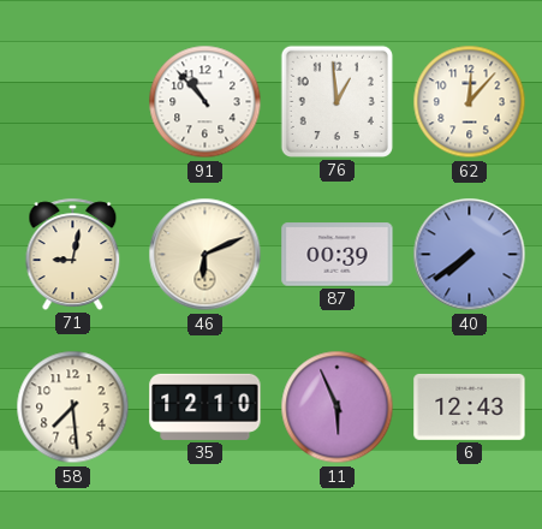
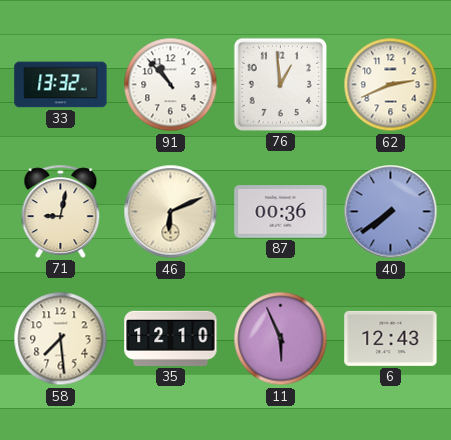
33: none -> 13:32
62: 12:07 -> 2:41
87: 00:39 -> 00:36
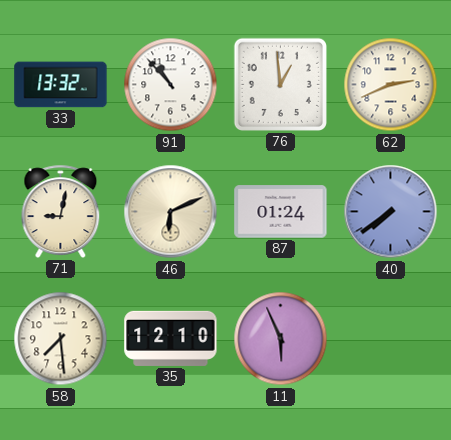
87: 00:36 -> 01:24
6: 12:43 -> none
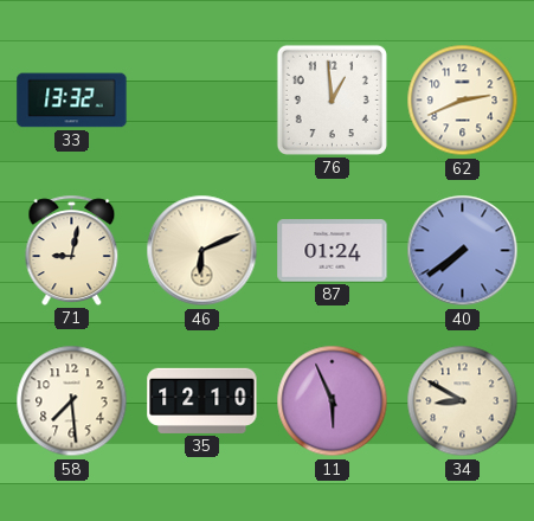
91: 10:53 -> none
34: none -> 8:50
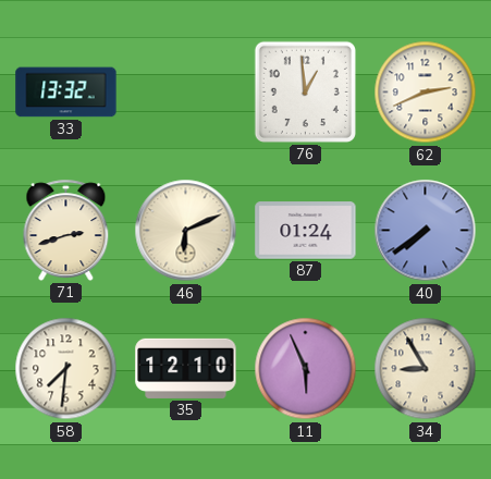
71: 9:02 -> 2:42
58: 7:29 -> 7:31
34: 8:50 -> 8:55
